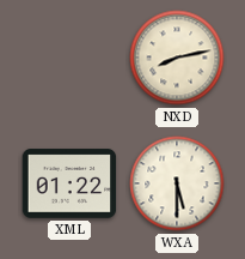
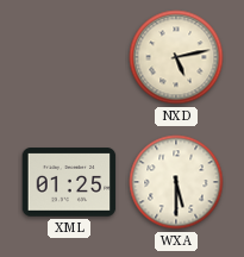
NXD: 8:13 -> 5:13
XML: 01:22 -> 01:25
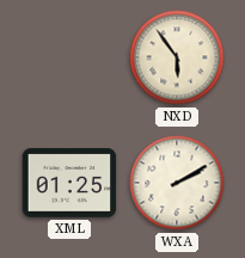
NXD: 5:13 -> 5:54
WXA: 5:30 -> 2:10
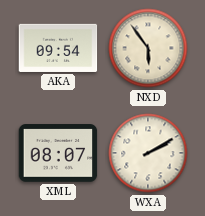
AKA: none -> 09:54
XML: 01:25 -> 08:07
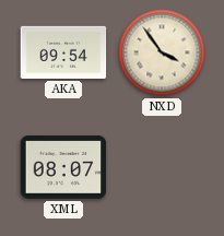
NXD: 5:54 -> 3:54
WXA: 2:10 -> none
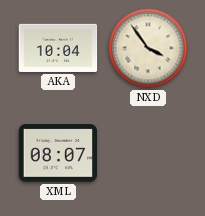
AKA: 09:54 -> 10:04
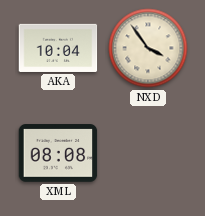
XML: 08:07 -> 08:08
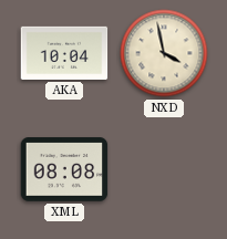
NXD: 3:54 -> 3:58
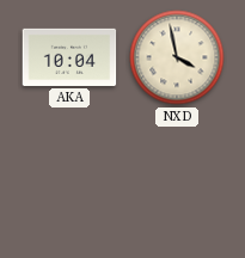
XML: 08:08 -> none
